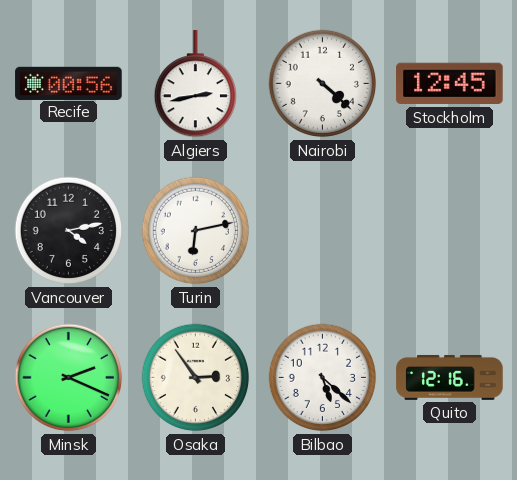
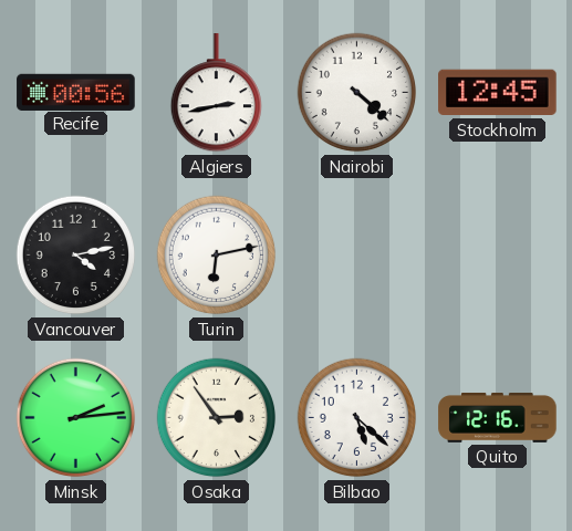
Minsk: 2:19 -> 2:14
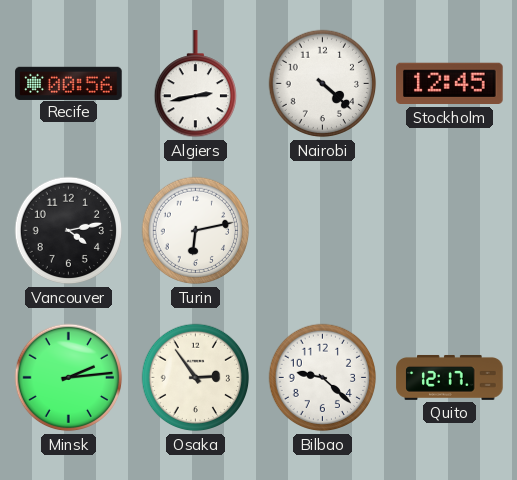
Bilbao: 5:22 -> 9:22
Quito: 12:16 -> 12:17
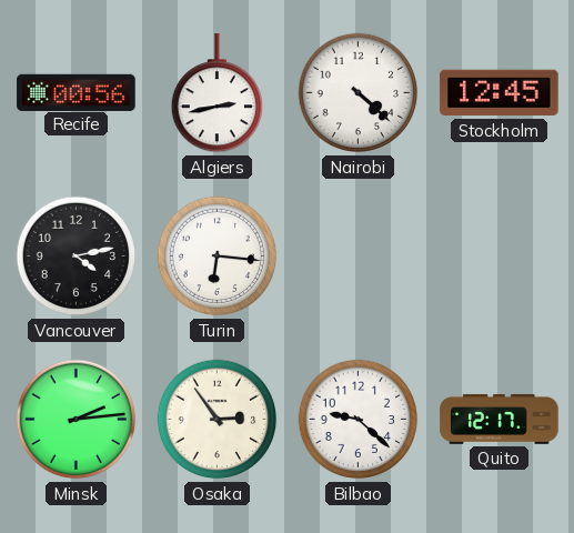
Turin: 6:13 -> 6:16
